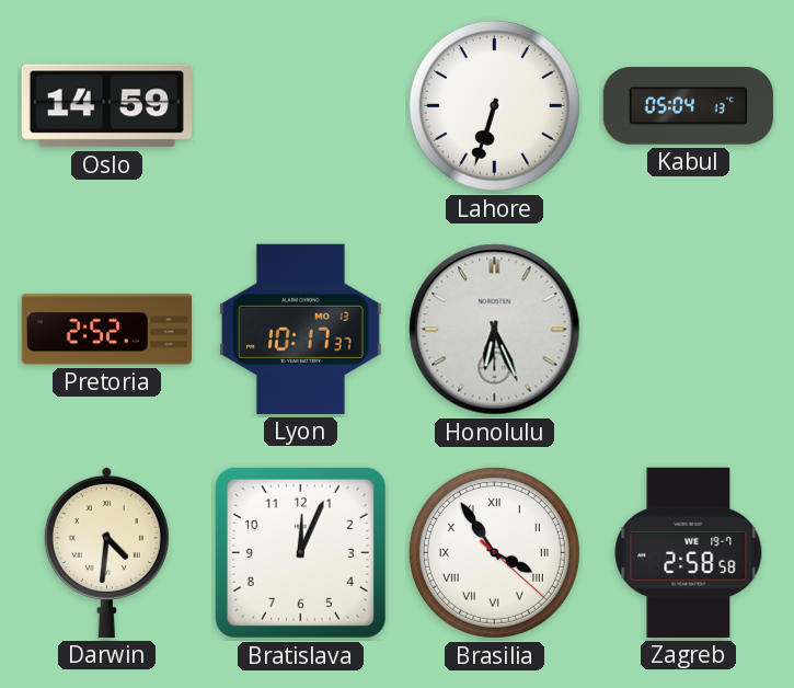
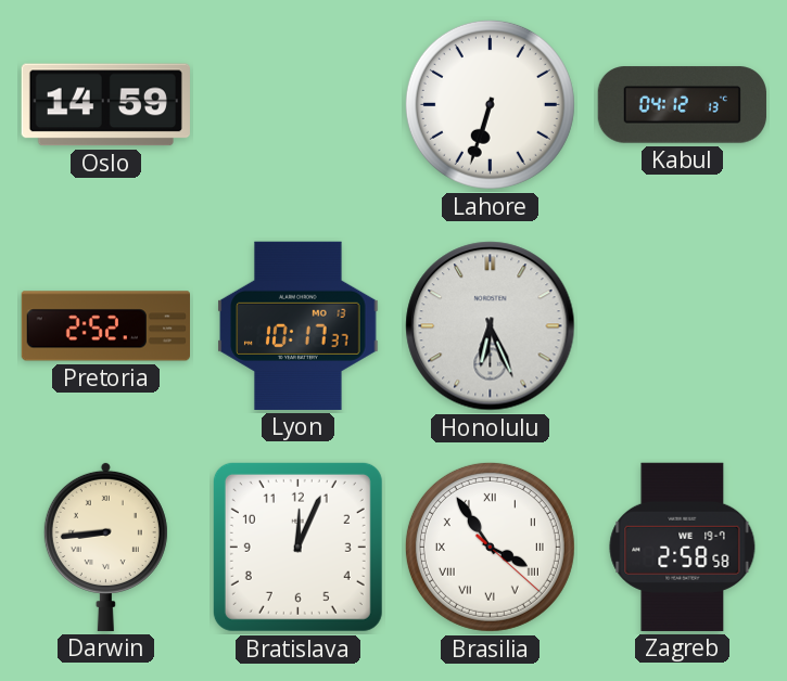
Kabul: 05:04 -> 04:12
Darwin: 4:31 -> 8:44
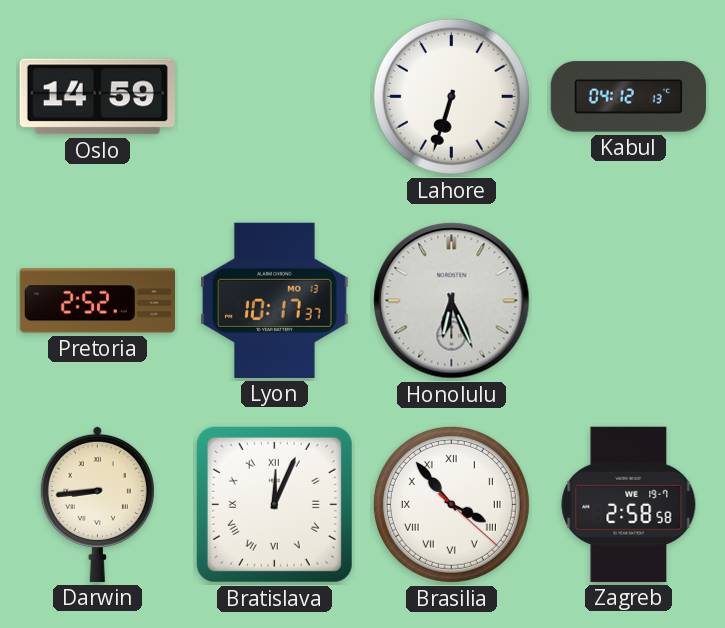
Bratislava numerals: Arabic -> Roman
Brasilia: 3:54 -> 3:53
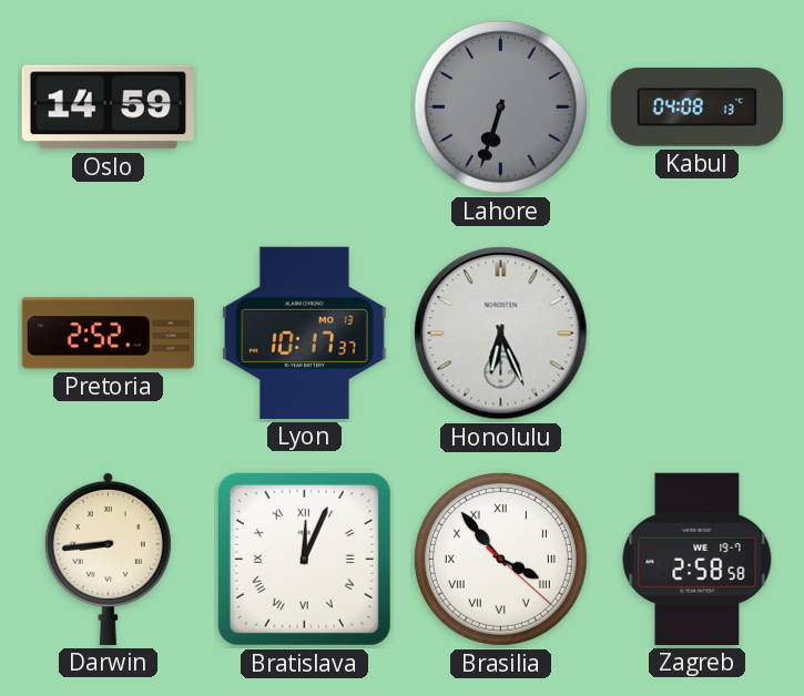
Lahore dial: white -> grey
Kabul: 04:12 -> 04:08
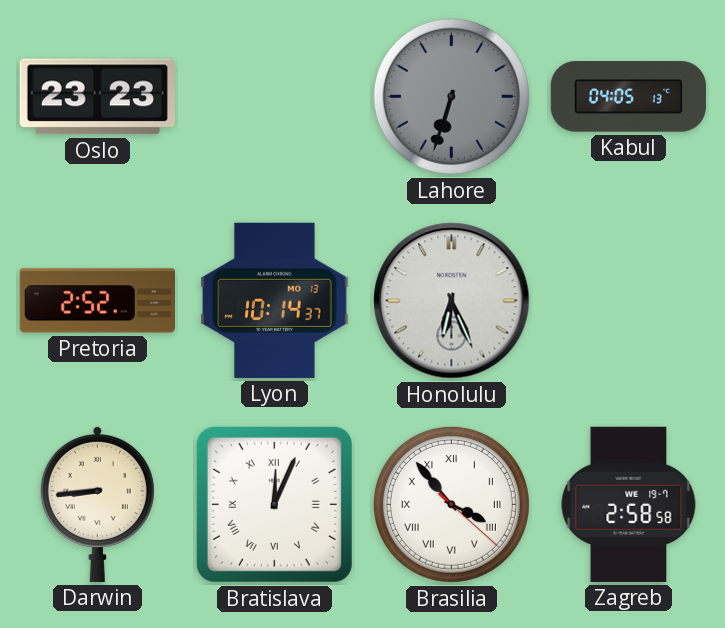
Oslo: 14:59 -> 23:23
Kabul: 04:08 -> 04:05
Lyon: 10:17 -> 10:14
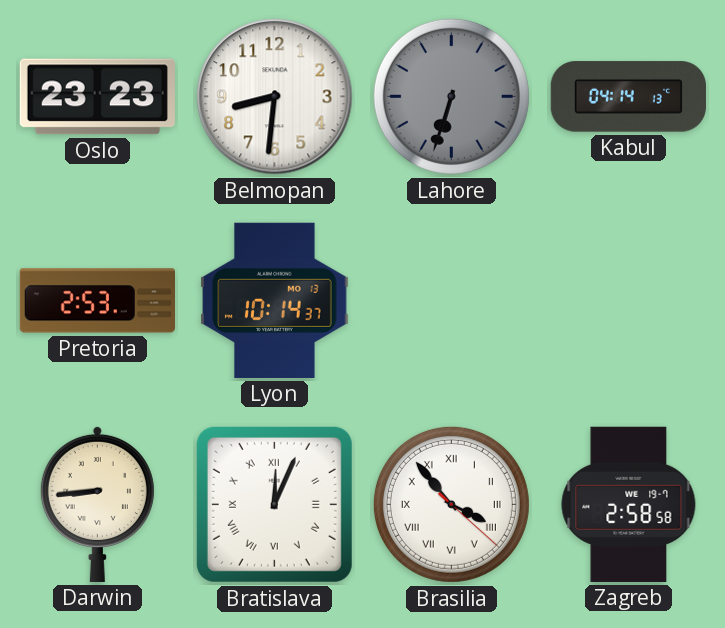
Belmopan: none -> 8:31
Kabul: 04:05 -> 04:14
Pretoria: 2:52 -> 2:53
Honolulu: 6:26 -> none
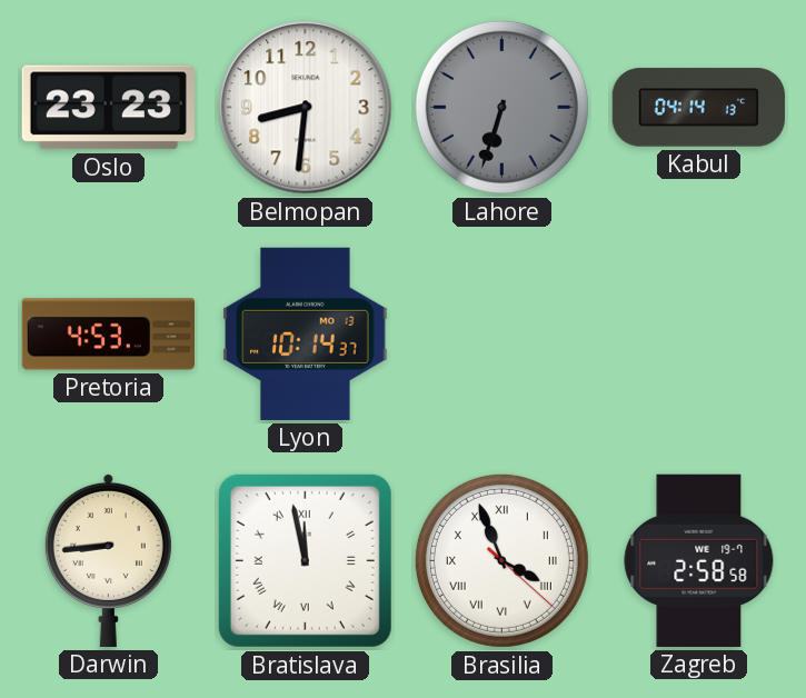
Pretoria: 2:53 -> 4:53
Bratislava: 12:04 -> 11:58
Brasilia: 3:53 -> 3:56
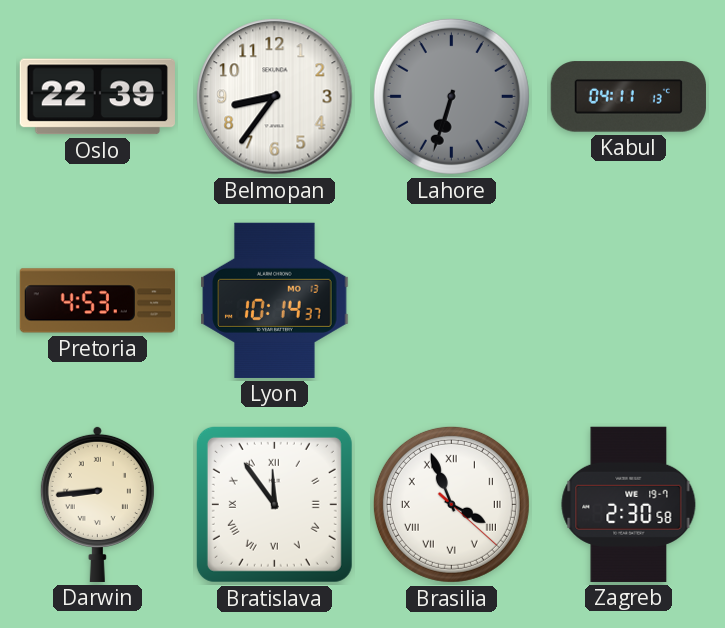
Oslo: 23:23 -> 22:39
Belmopan: 8:31 -> 8:36
Kabul: 04:14 -> 04:11
Bratislava: 11:58 -> 11:54
Zagreb: 2:58 -> 2:30
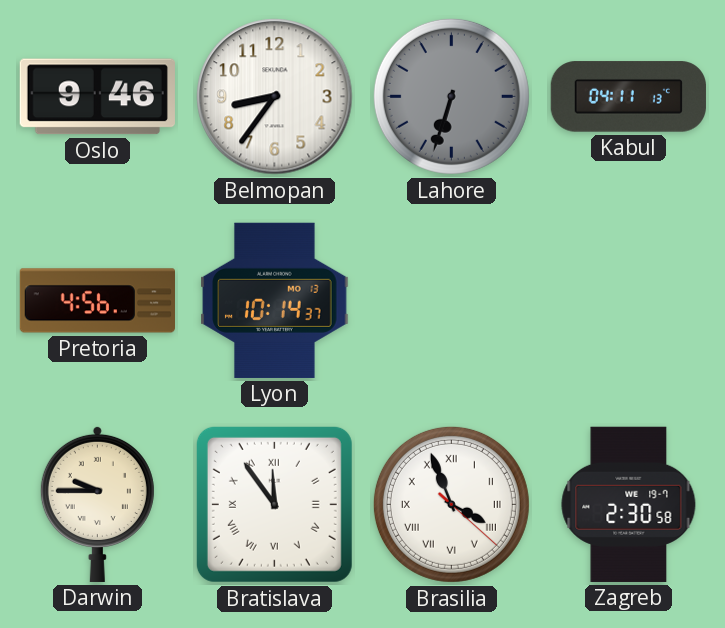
Oslo: 22:39 -> 9:46
Pretoria: 4:53 -> 4:56
Darwin: 8:44 -> 9:45
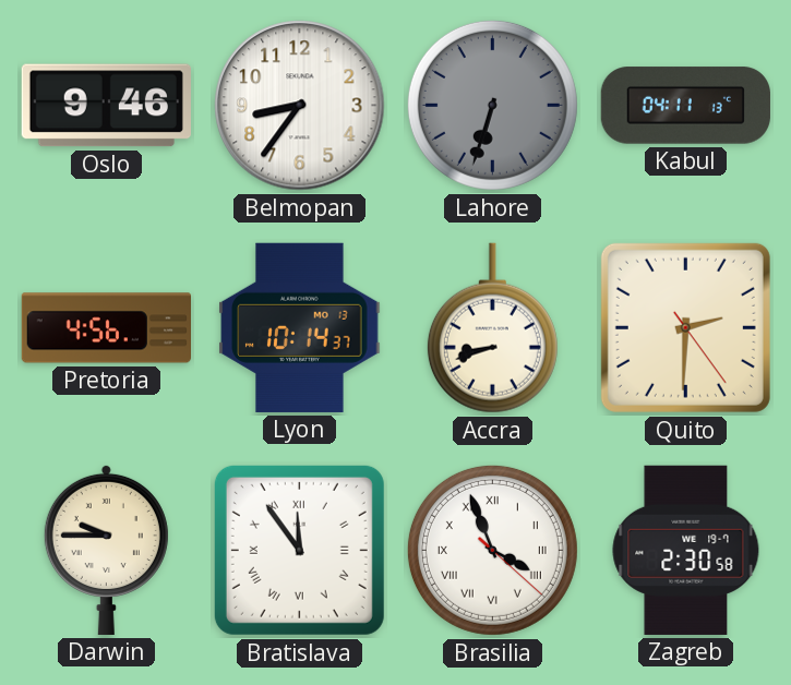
Accra: none -> 8:42
Quito: none -> 2:30
